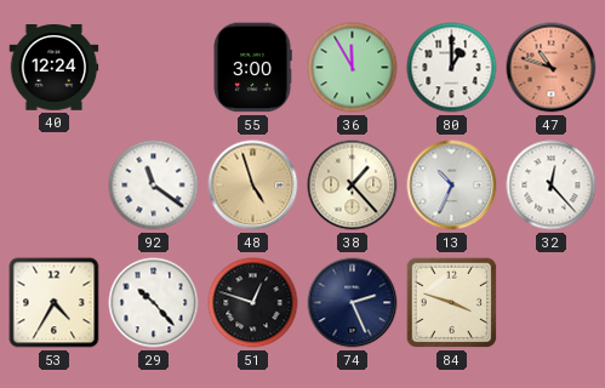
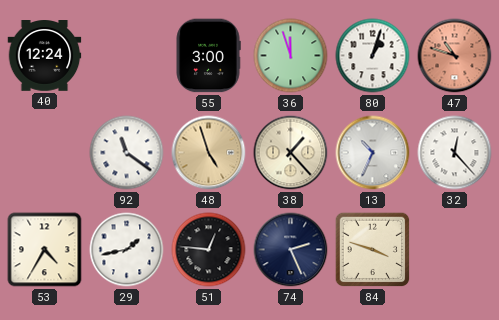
36: 11:55 -> 11:57
80: 1:00 -> 1:03
29: 10:23 -> 1:43
51: 12:48 -> 12:46
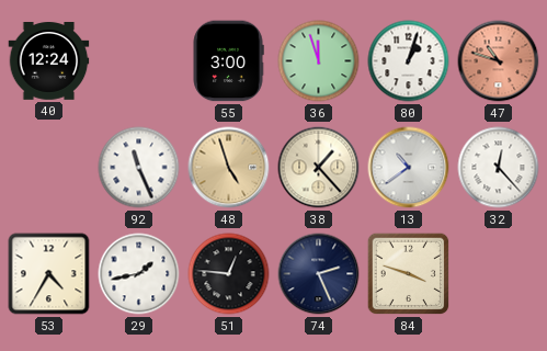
92: 11:21 -> 11:26
13: 10:34 -> 10:39
